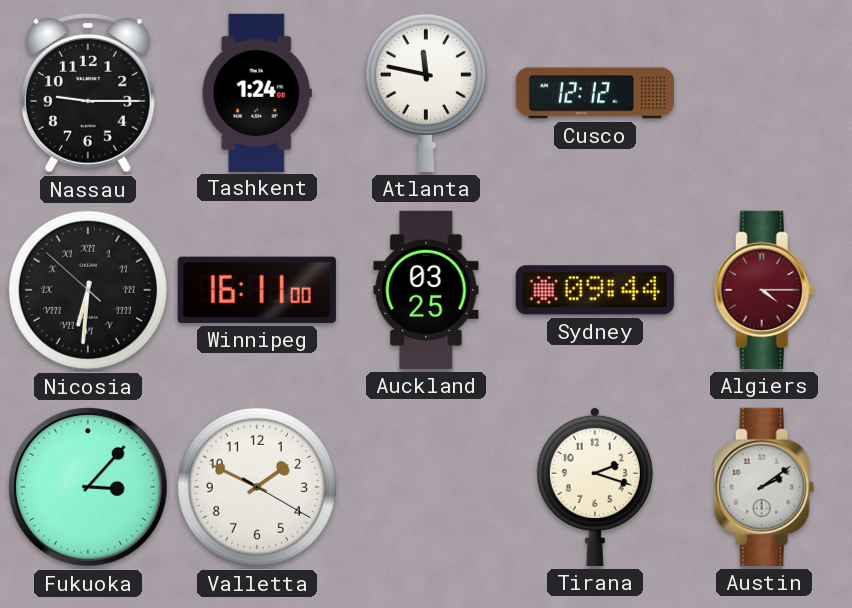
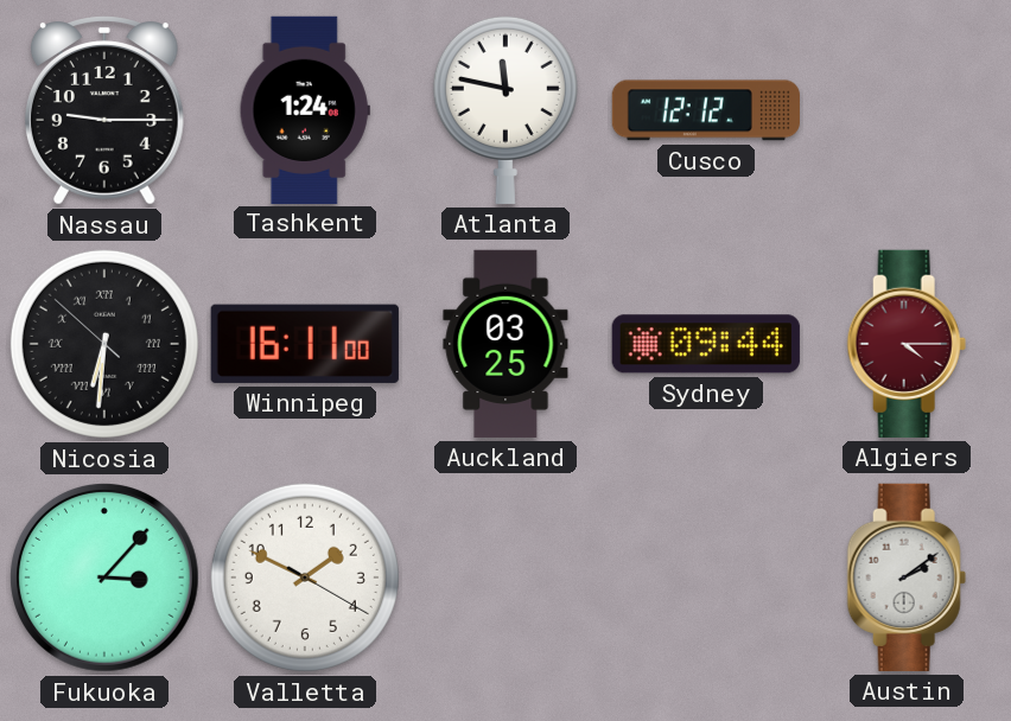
Tirana: 2:18 -> none
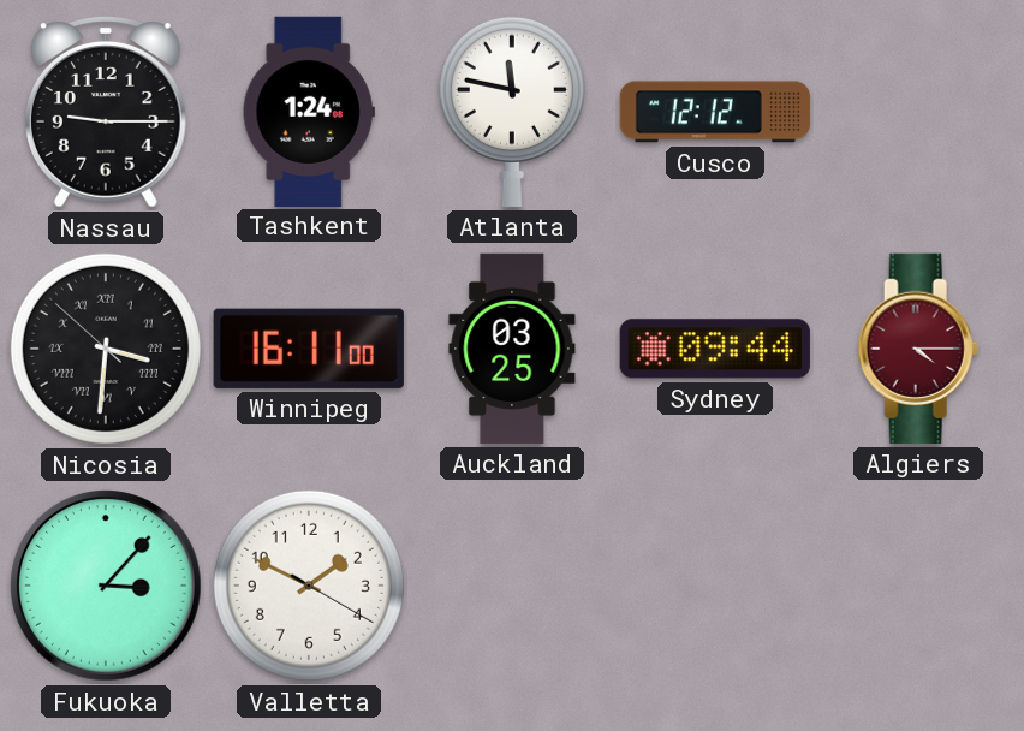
Nicosia: 6:30 -> 3:30
Austin: 2:09 -> none
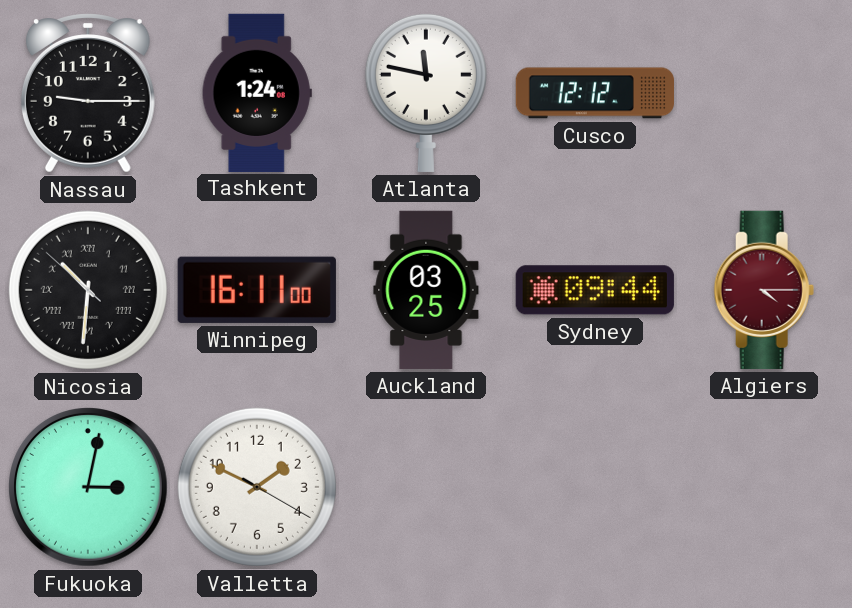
Nicosia: 3:30 -> 10:30
Fukuoka: 3:07 -> 3:02
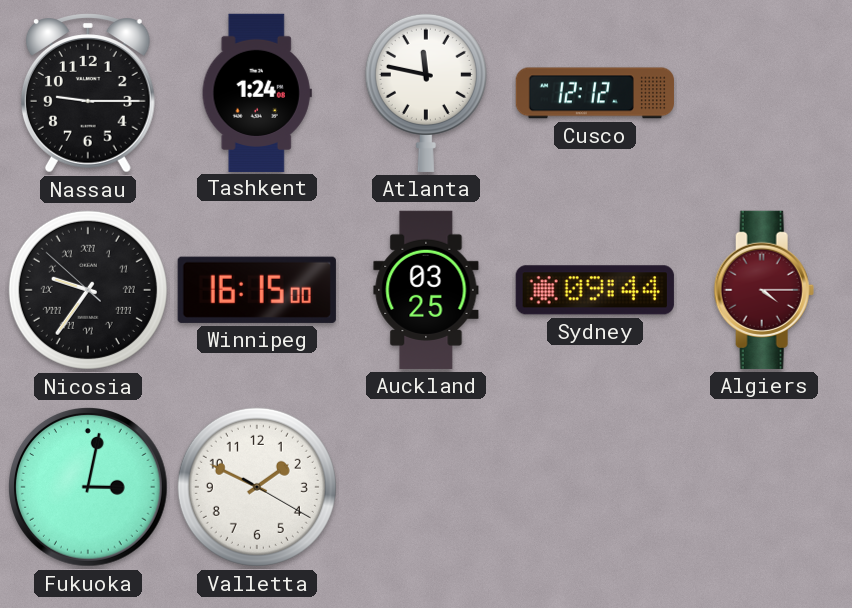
Nicosia: 10:30 -> 9:35
Winnipeg: 16:11 -> 16:15
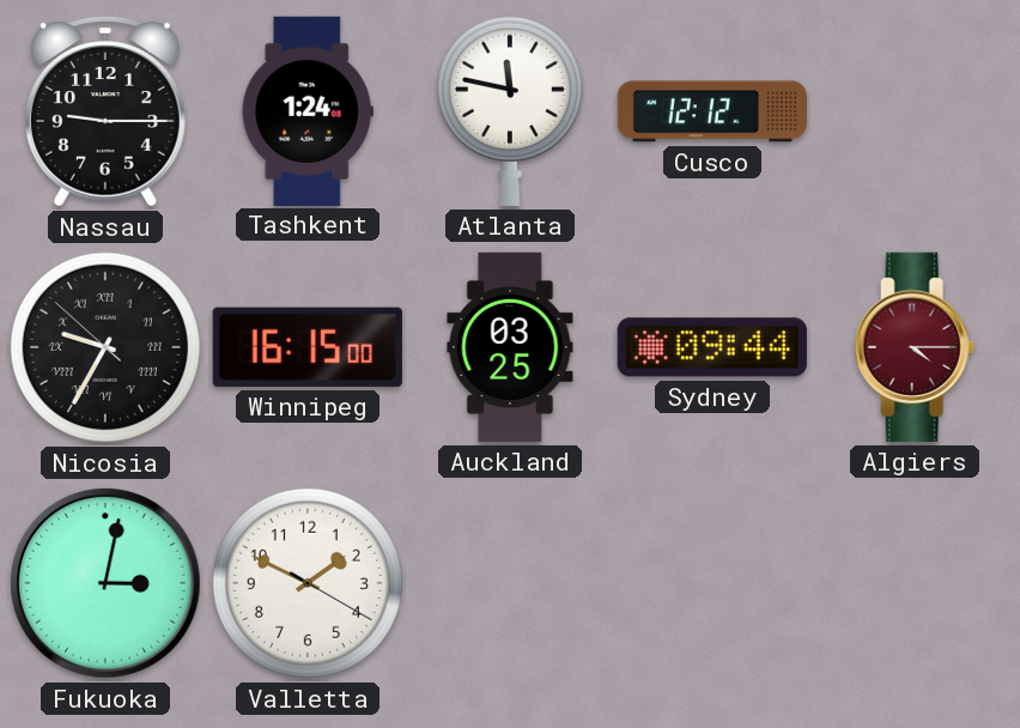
Nicosia: 9:35 -> 9:34
